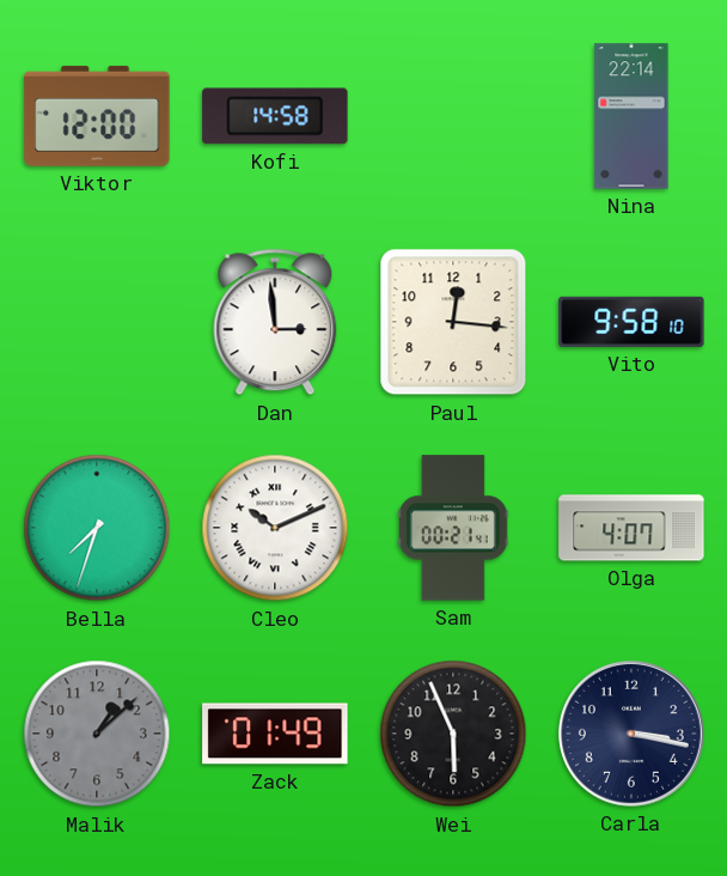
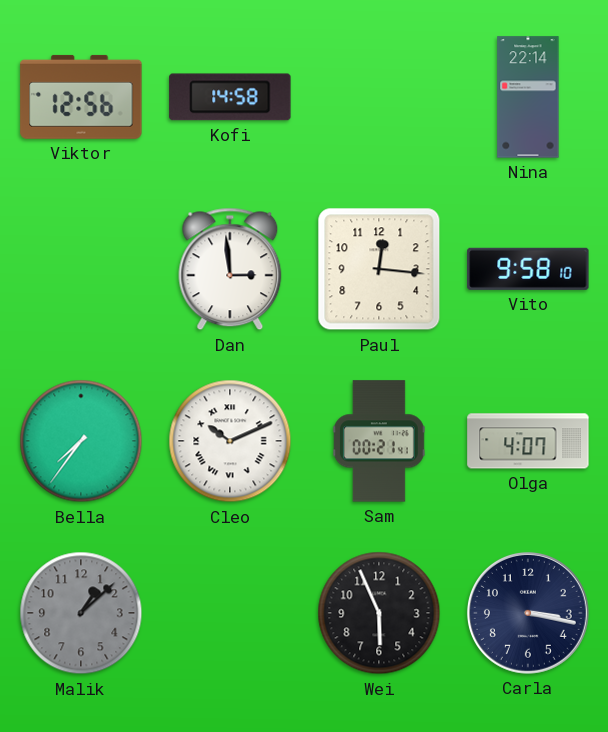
Viktor: 12:00 -> 12:56
Bella: 7:33 -> 7:36
Zack: 01:49 -> none
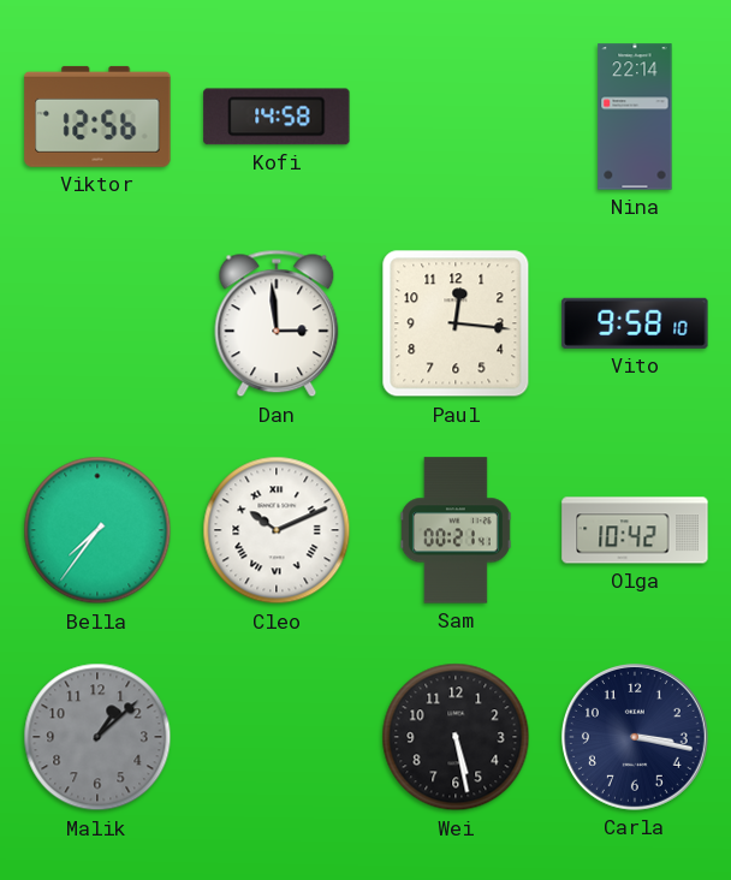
Olga: 4:07 -> 10:42
Wei: 5:56 -> 5:28
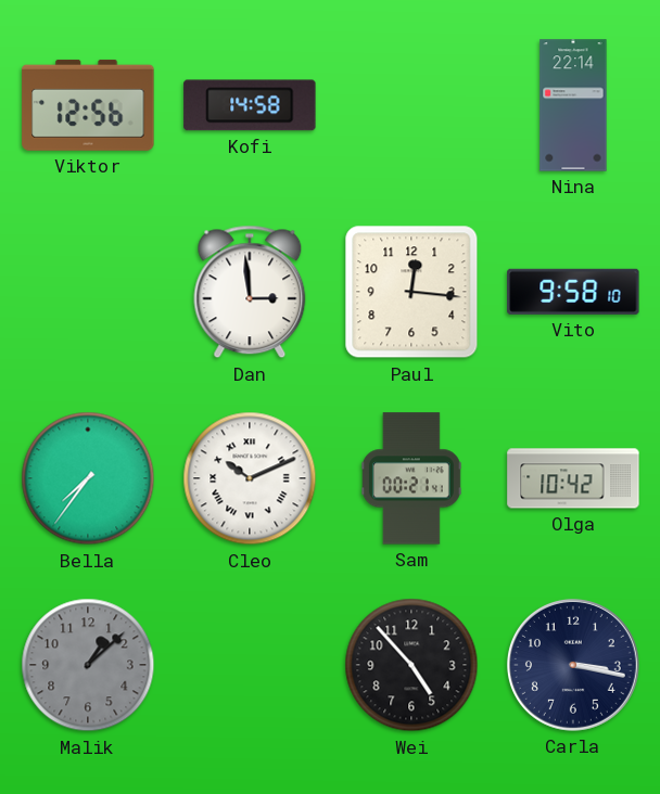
Wei: 5:28 -> 4:53
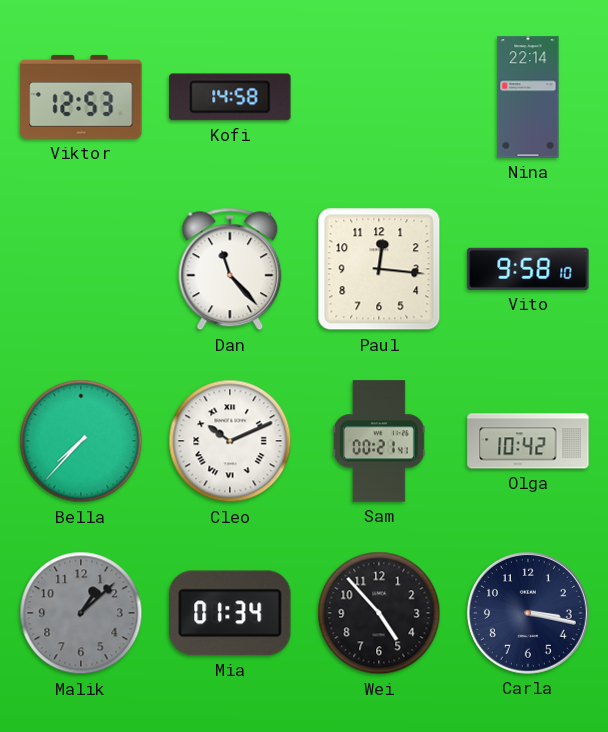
Viktor: 12:56 -> 12:53
Dan: 2:59 -> 11:23
Bella: 7:36 -> 7:37
Mia: none -> 01:34
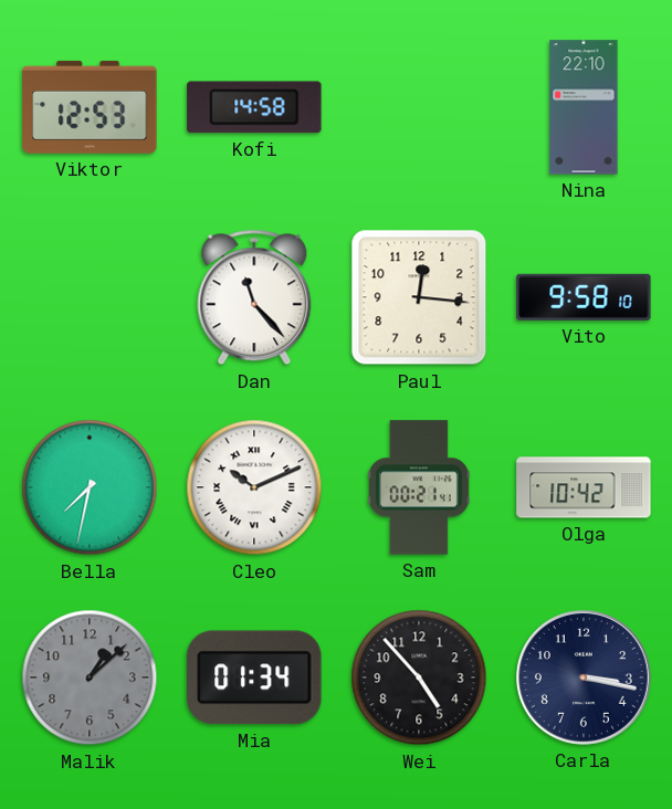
Nina: 22:14 -> 22:10
Bella: 7:37 -> 7:32
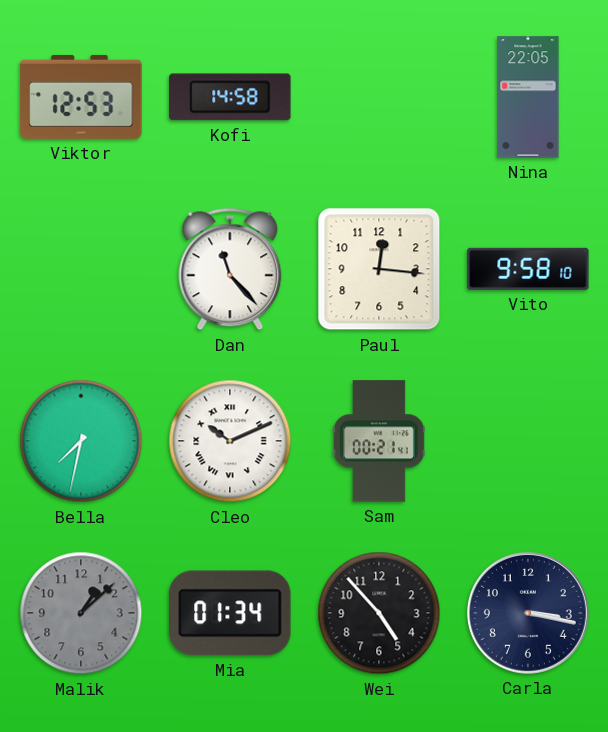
Nina: 22:10 -> 22:05
Olga: 10:42 -> none
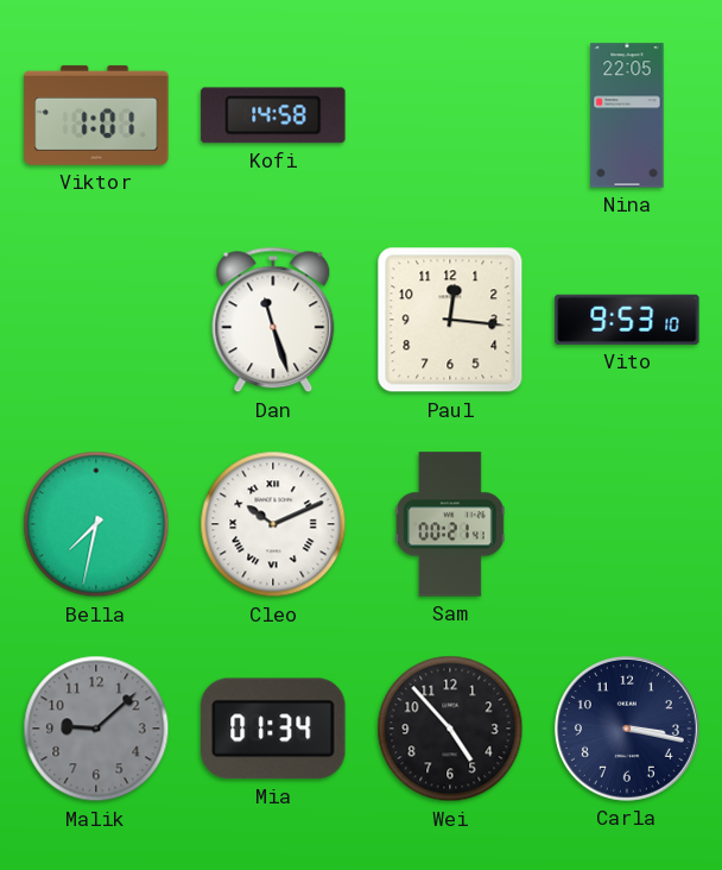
Viktor: 12:53 -> 1:01
Dan: 11:23 -> 11:27
Vito: 9:58 -> 9:53
Malik: 1:08 -> 9:08
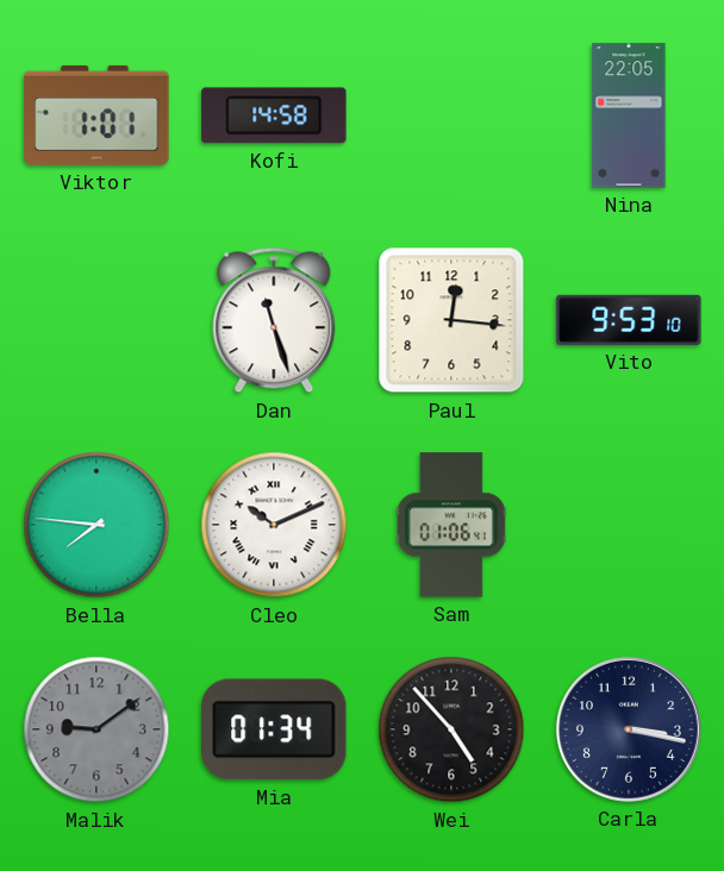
Bella: 7:32 -> 7:46
Sam: 00:21 -> 01:06
Malik: 9:08 -> 9:09
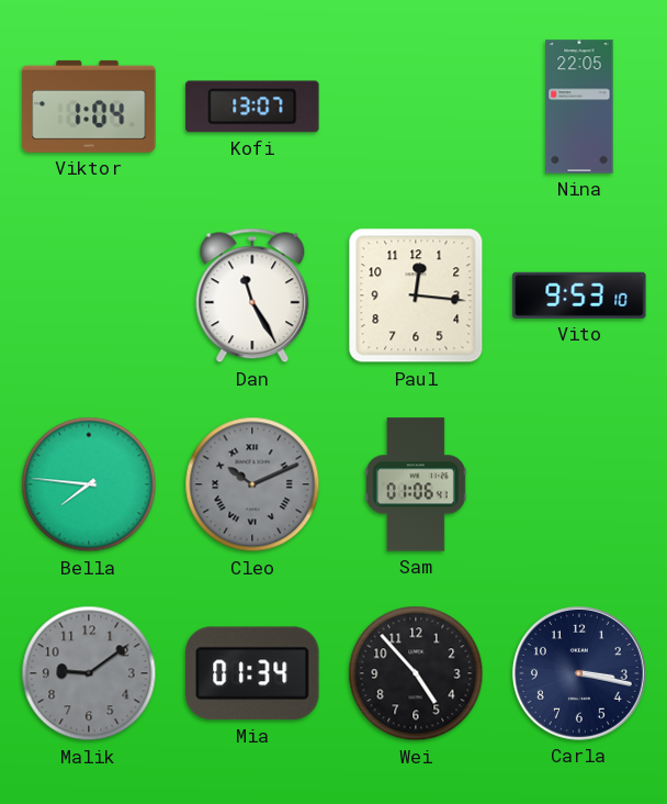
Viktor: 1:01 -> 1:04
Kofi: 14:58 -> 13:07
Dan: 11:27 -> 11:25
Cleo dial: white -> grey
